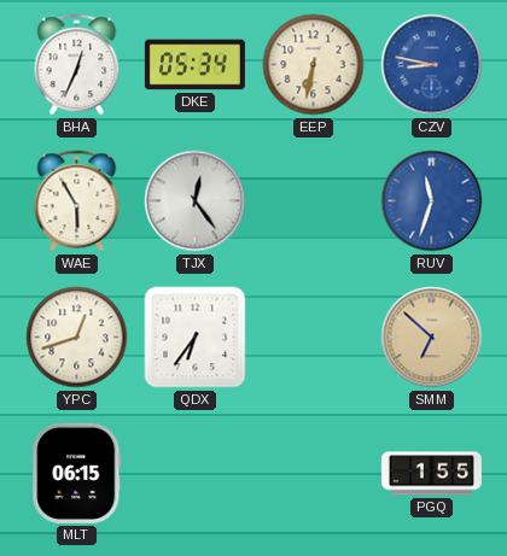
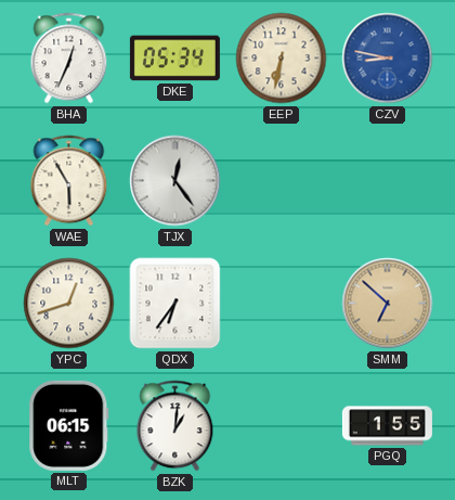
RUV: 11:33 -> none
BZK: none -> 1:01
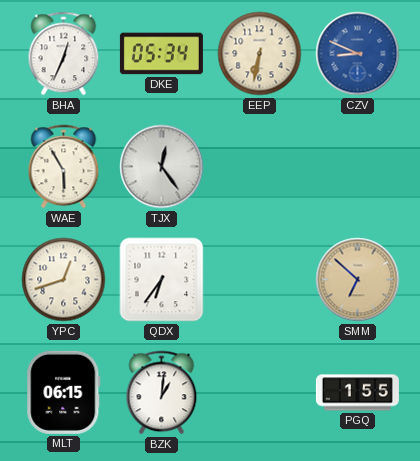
CZV: 8:47 -> 8:49
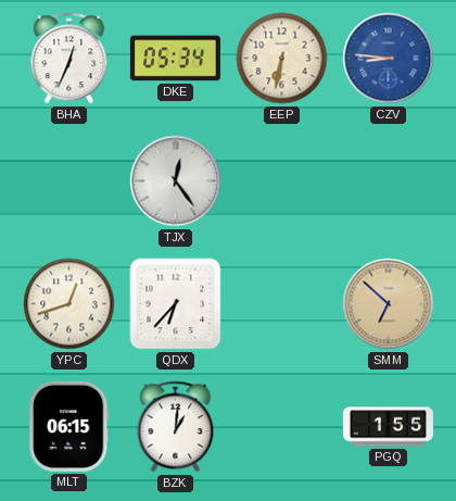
CZV: 8:49 -> 8:46
WAE: 5:55 -> none
QDX: 6:36 -> 6:37
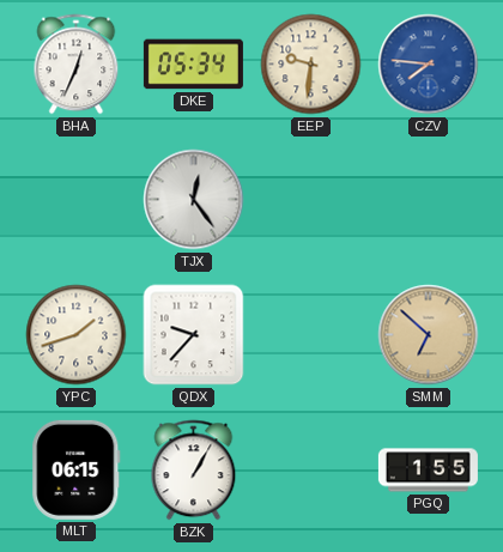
EEP: 6:32 -> 9:31
CZV: 8:46 -> 7:46
YPC: 12:42 -> 1:42
QDX: 6:37 -> 9:37
BZK: 1:01 -> 1:05
